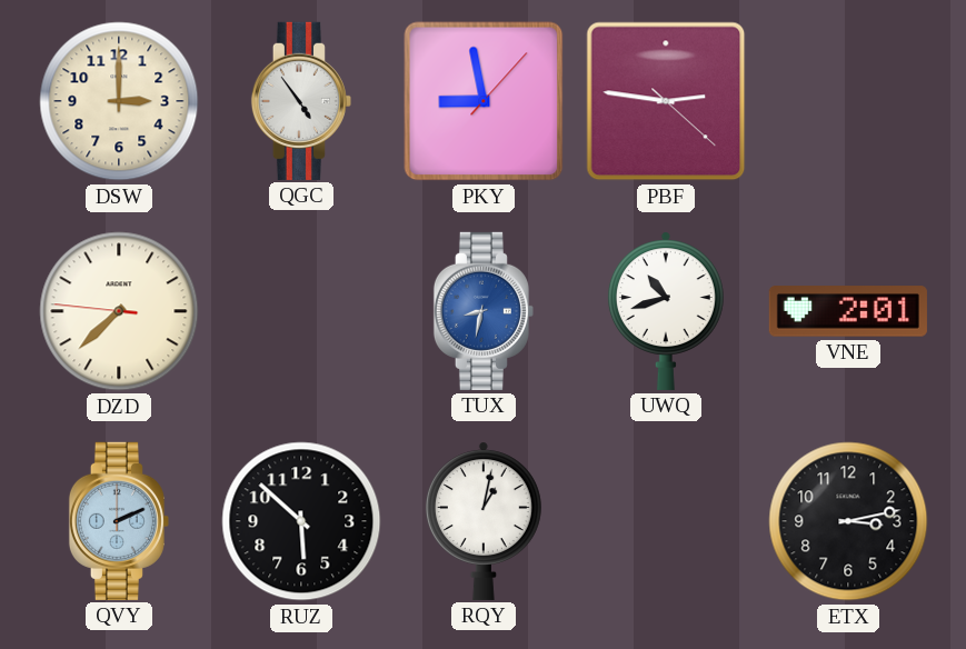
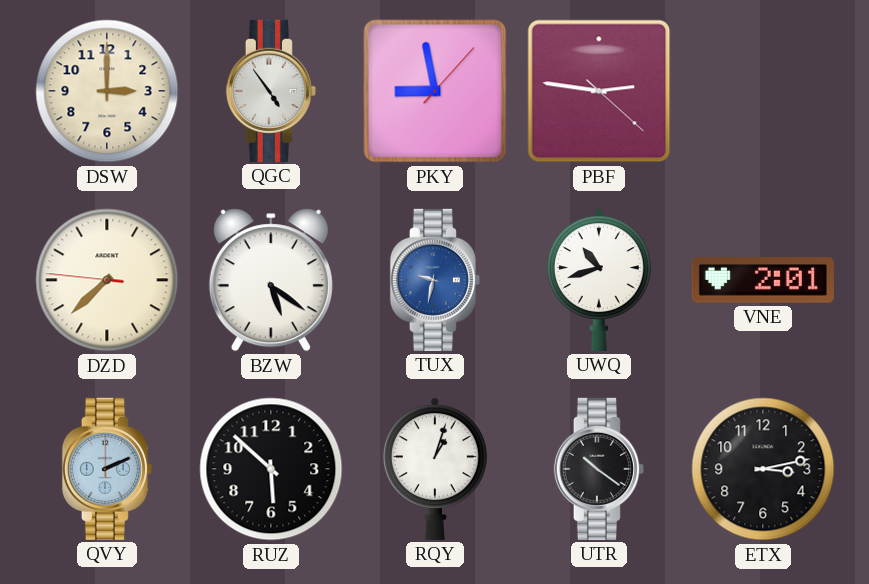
BZW: none -> 5:21
TUX: 8:32 -> 9:32
RQY: 1:02 -> 1:03
UTR: none -> 10:21
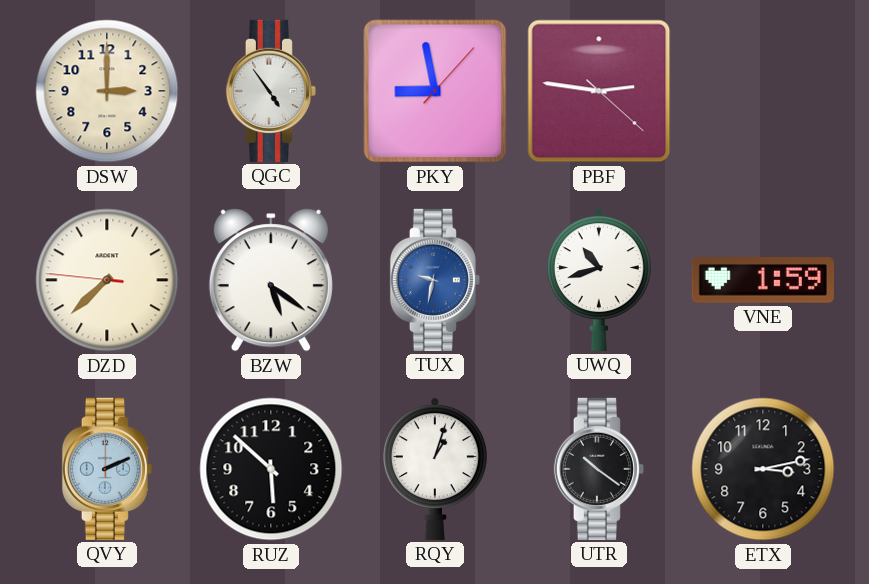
VNE: 2:01 -> 1:59
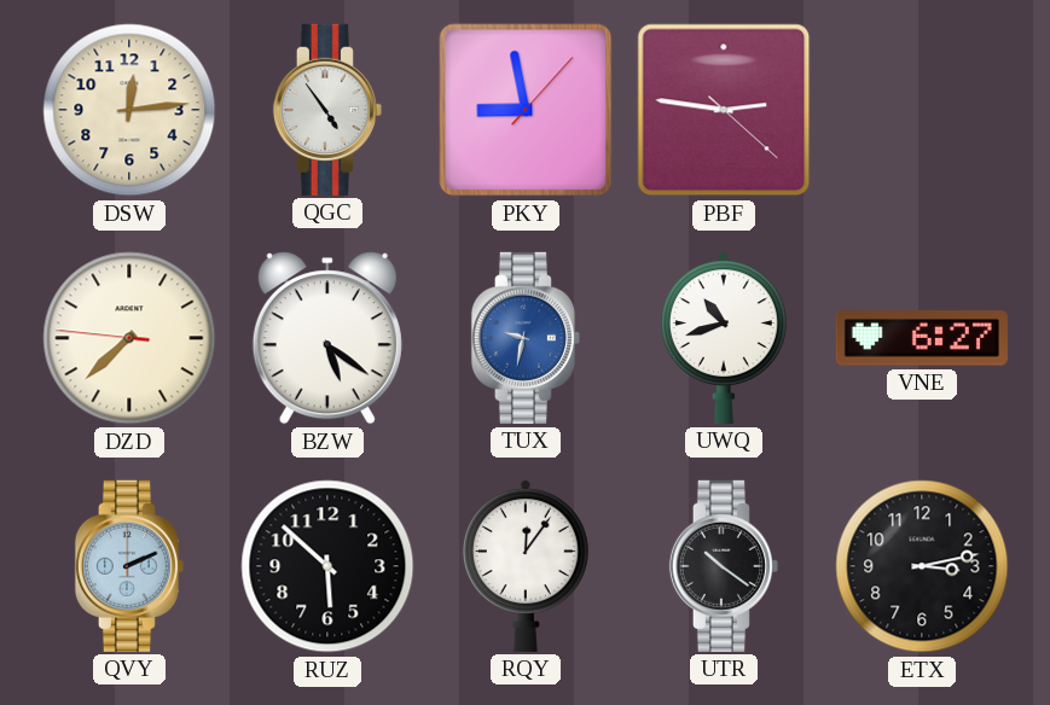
DSW: 3:00 -> 12:14
VNE: 1:59 -> 6:27
RQY: 1:03 -> 12:06
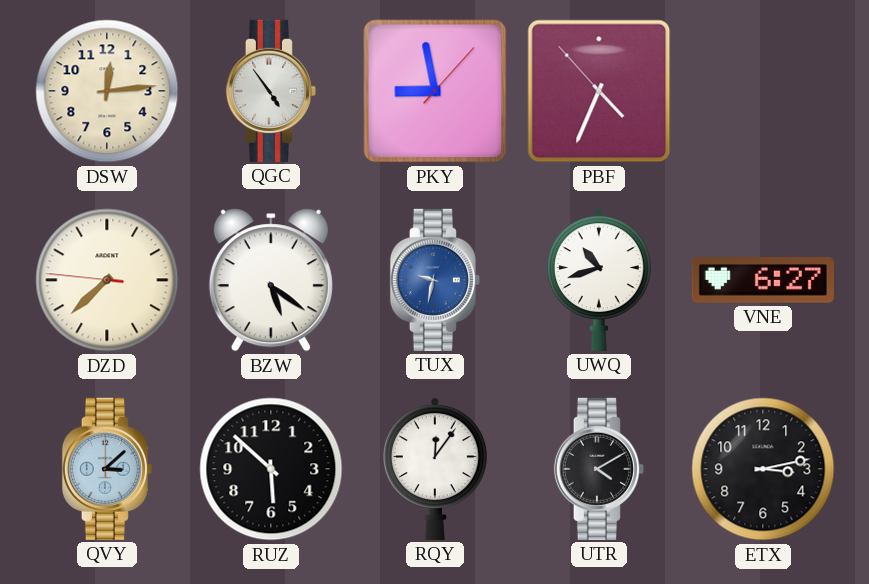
PBF: 2:46 -> 4:33
QVY: 2:11 -> 3:08
UTR: 10:21 -> 4:10
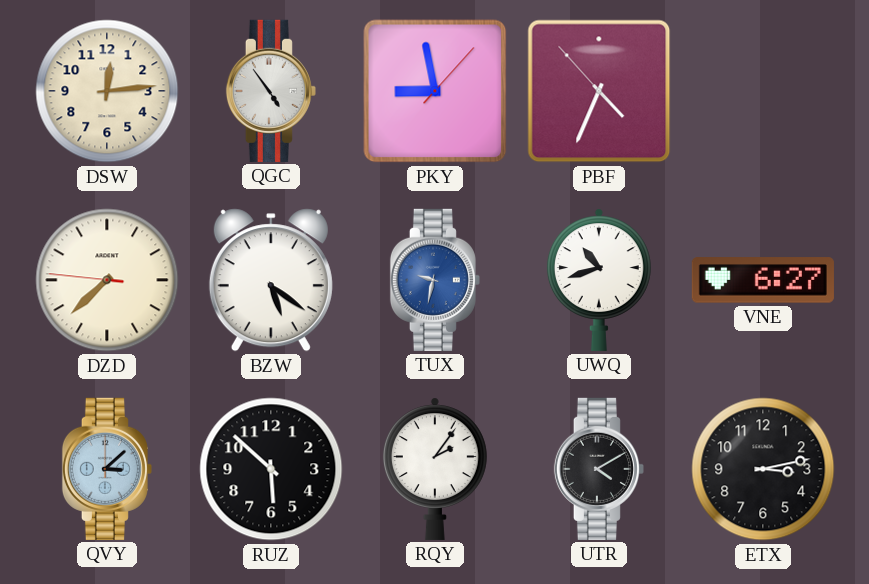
RQY: 12:06 -> 2:06
